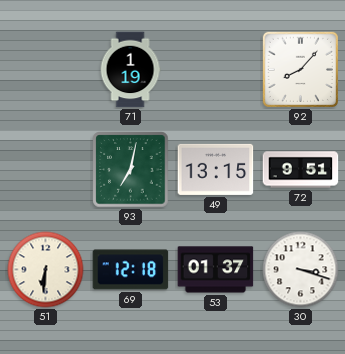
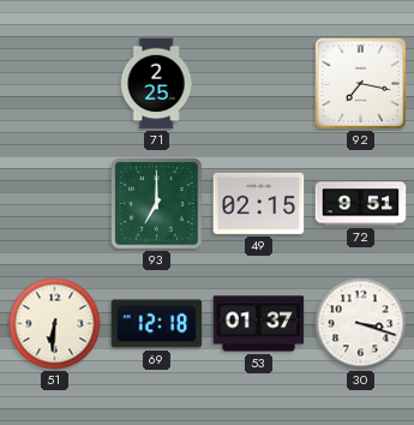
71: 1:19 -> 2:25
92: 8:07 -> 7:17
93: 7:02 -> 7:00
49: 13:15 -> 02:15
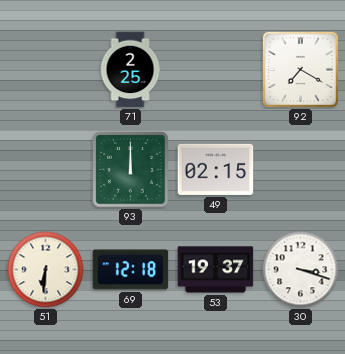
92: 7:17 -> 7:20
93: 7:00 -> 12:00
72: 9:51 -> none
53: 01:37 -> 19:37
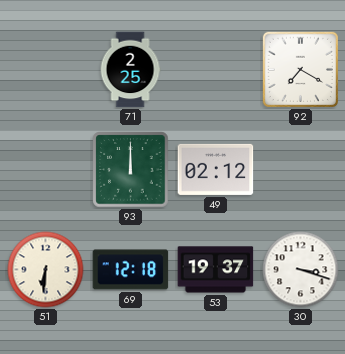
49: 02:15 -> 02:12
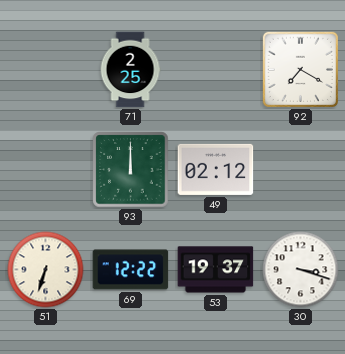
51: 6:31 -> 6:33
69: 12:18 -> 12:22
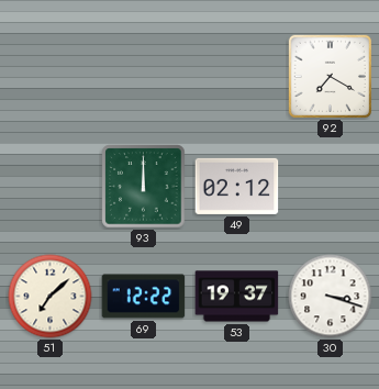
71: 2:25 -> none
51: 6:33 -> 7:08
